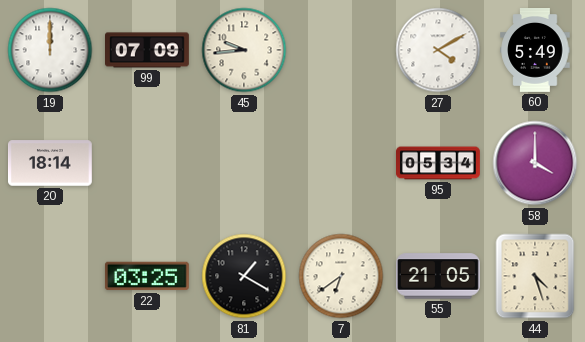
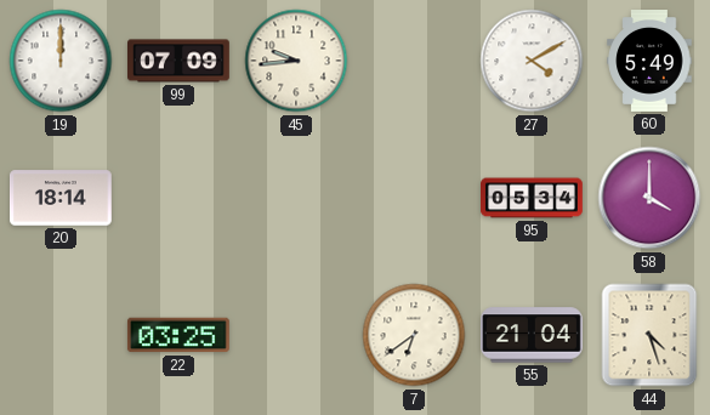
81: 1:20 -> none
55: 21:05 -> 21:04
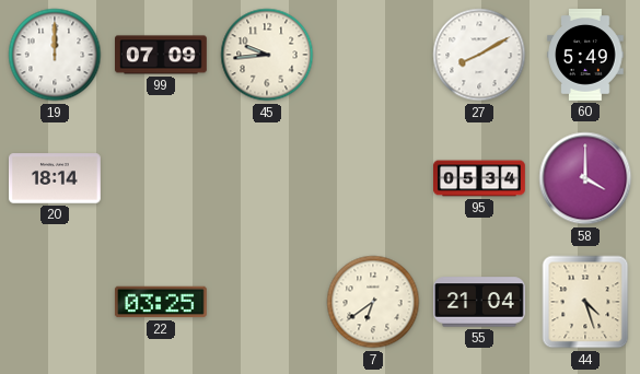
27: 4:10 -> 8:10
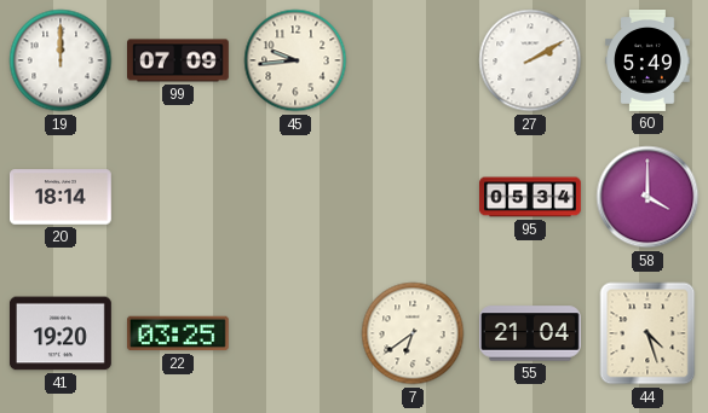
27: 8:10 -> 2:10
41: none -> 19:20
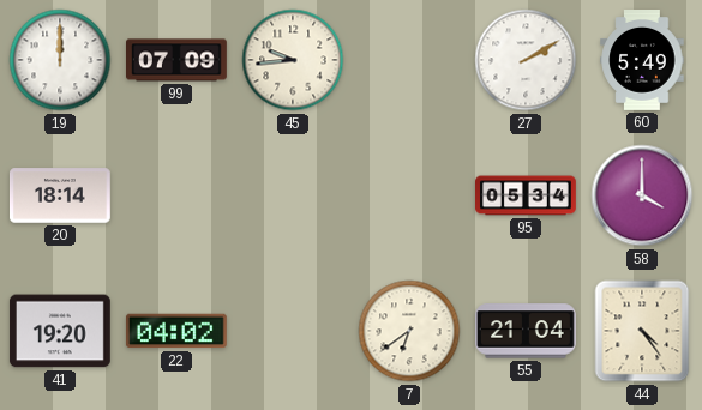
22: 03:25 -> 04:02
44: 4:27 -> 4:24
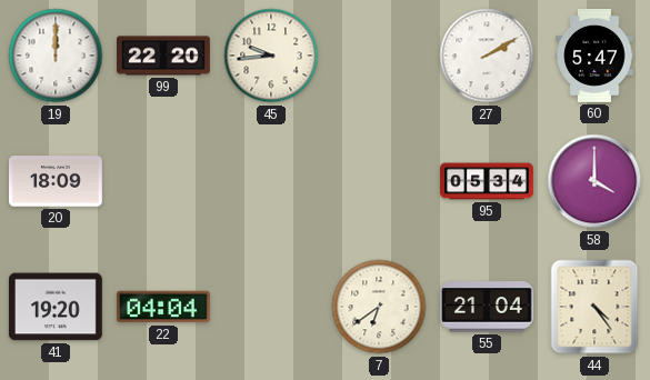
99: 07:09 -> 22:20
60: 5:49 -> 5:47
20: 18:14 -> 18:09
22: 04:02 -> 04:04
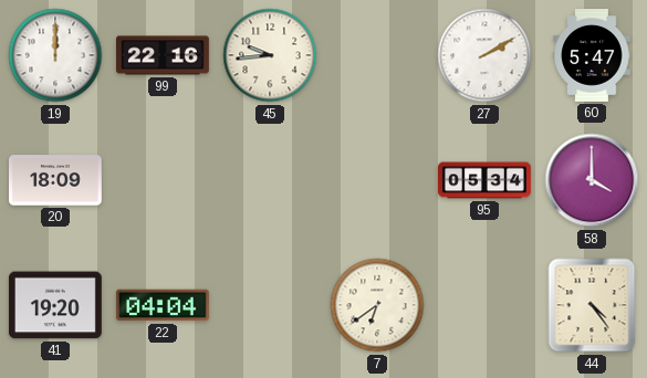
99: 22:20 -> 22:16
55: 21:04 -> none
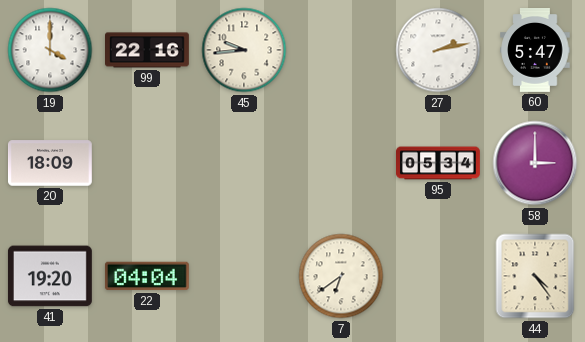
19: 12:00 -> 4:00
27: 2:10 -> 2:13
58: 4:00 -> 3:00
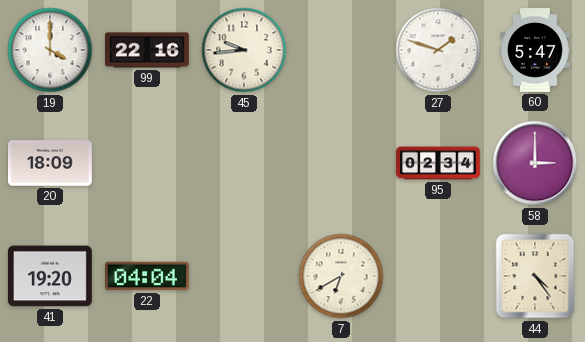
27: 2:13 -> 1:48
95: 05:34 -> 02:34
7: 6:39 -> 6:40
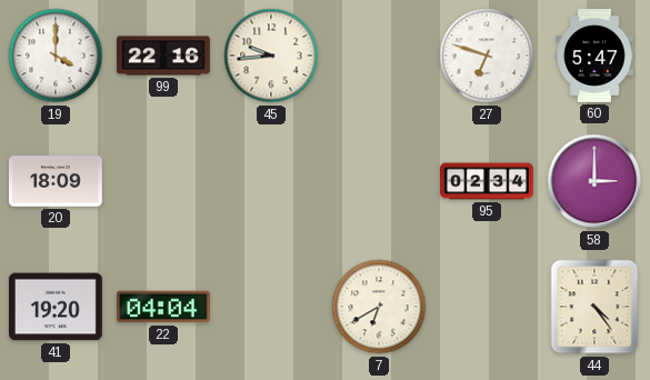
27: 1:48 -> 6:48
